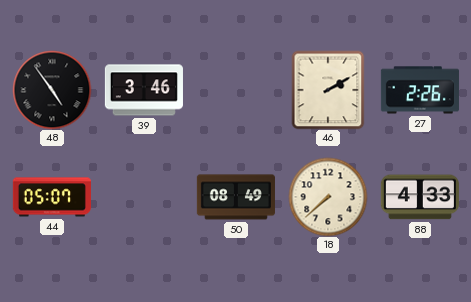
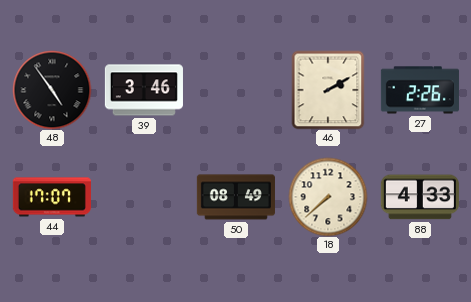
44: 05:07 -> 17:07
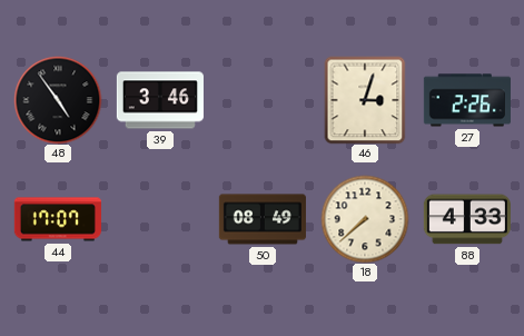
46: 2:10 -> 3:03
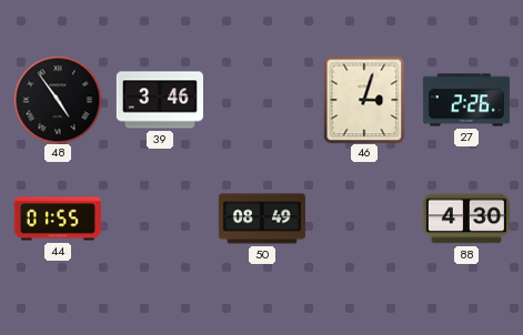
44: 17:07 -> 01:55
18: 7:38 -> none
88: 4:33 -> 4:30
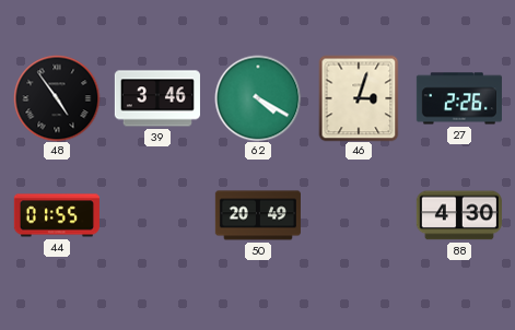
62: none -> 4:20
50: 08:49 -> 20:49
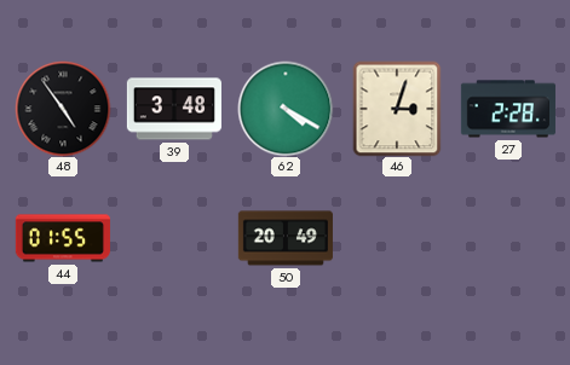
39: 3:46 -> 3:48
27: 2:26 -> 2:28
88: 4:30 -> none
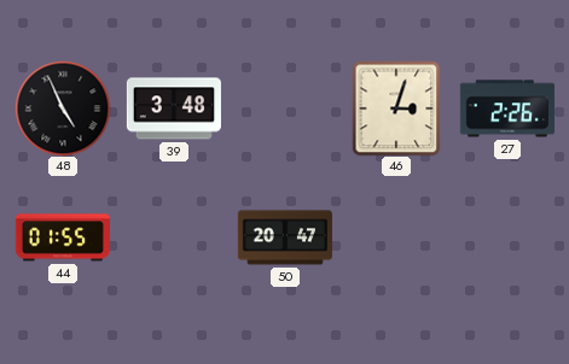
48: 4:54 -> 4:56
62: 4:20 -> none
27: 2:28 -> 2:26
50: 20:49 -> 20:47
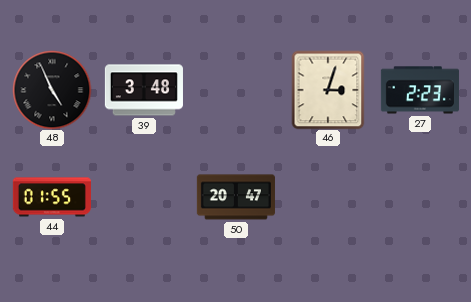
27: 2:26 -> 2:23
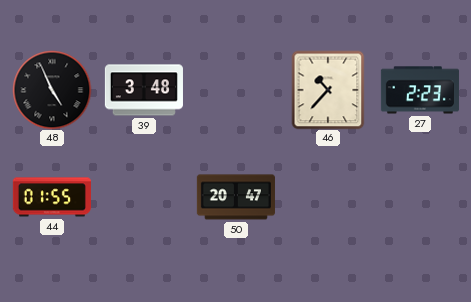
46: 3:03 -> 10:37
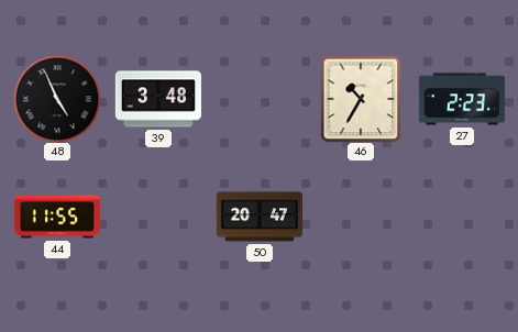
46: 10:37 -> 10:35
44: 01:55 -> 11:55
